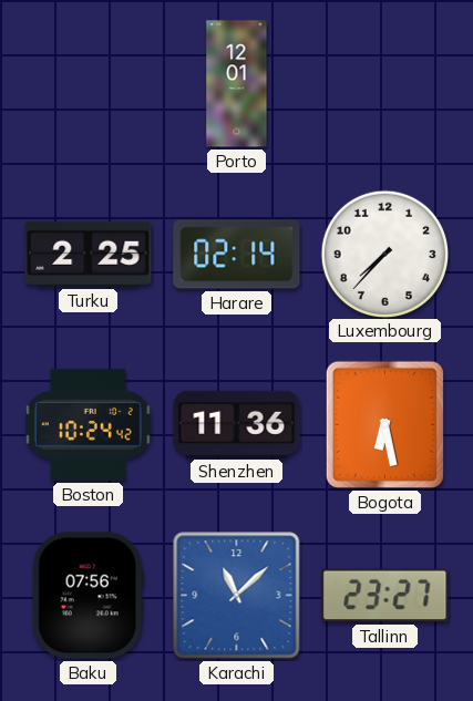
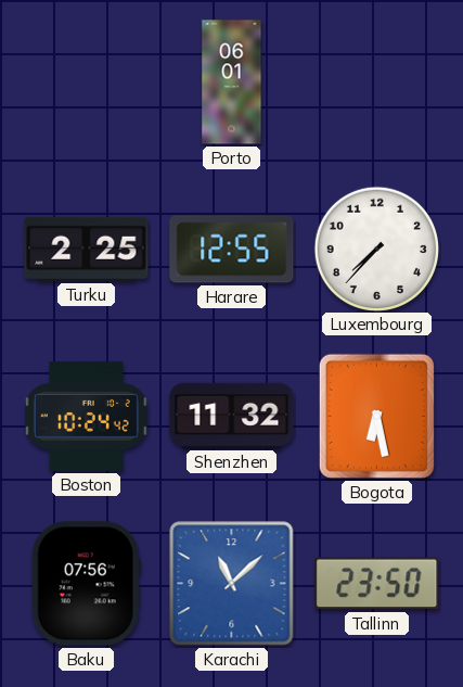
Porto: 12:01 -> 06:01
Harare: 02:14 -> 12:55
Shenzhen: 11:36 -> 11:32
Tallinn: 23:27 -> 23:50
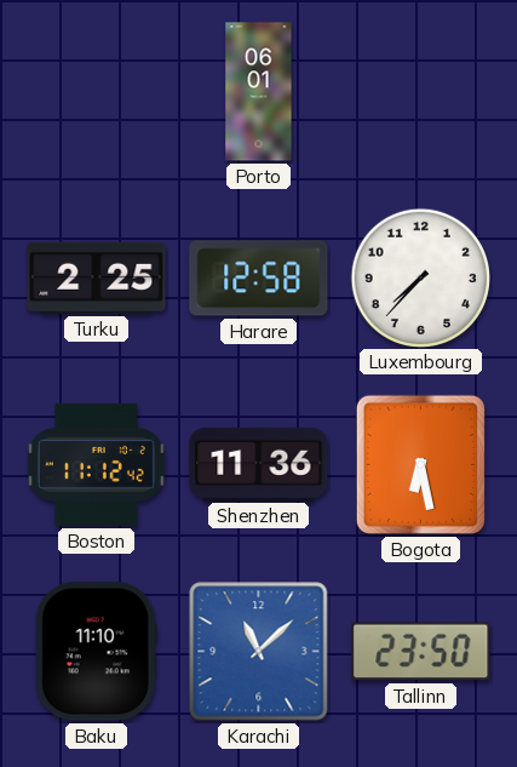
Harare: 12:55 -> 12:58
Boston: 10:24 -> 11:12
Shenzhen: 11:32 -> 11:36
Baku: 07:56 -> 11:10
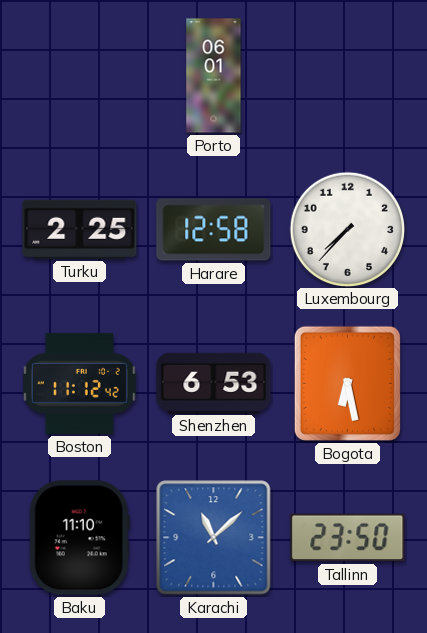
Shenzhen: 11:36 -> 6:53
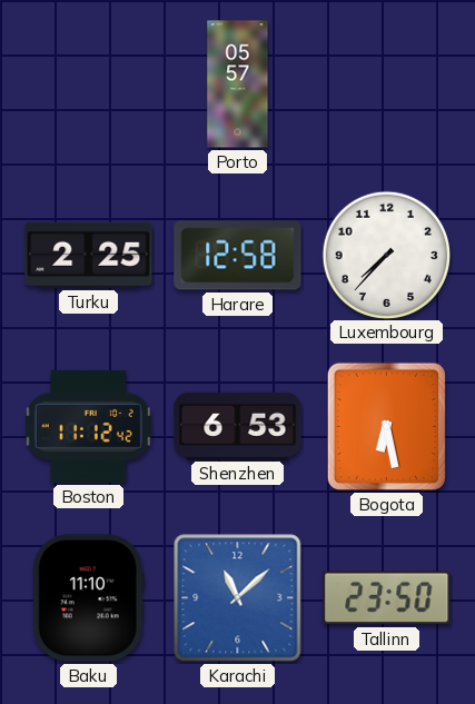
Porto: 06:01 -> 05:57
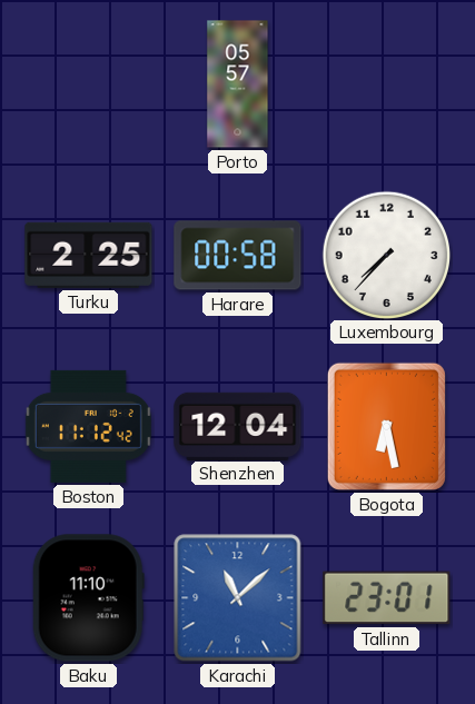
Harare: 12:58 -> 00:58
Shenzhen: 6:53 -> 12:04
Tallinn: 23:50 -> 23:01
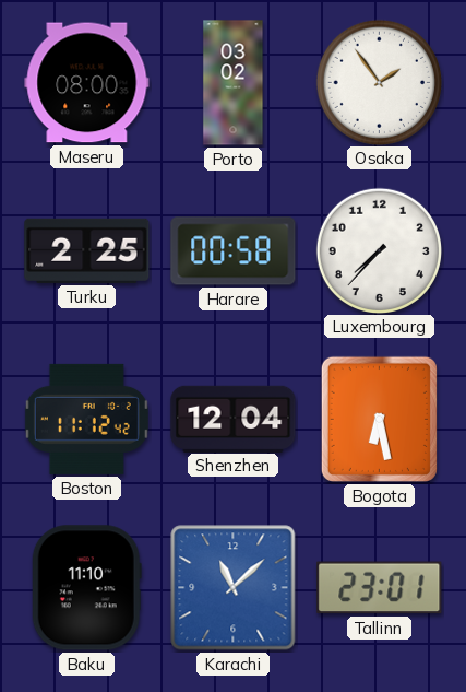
Maseru: none -> 08:00
Porto: 05:57 -> 03:02
Osaka: none -> 1:54
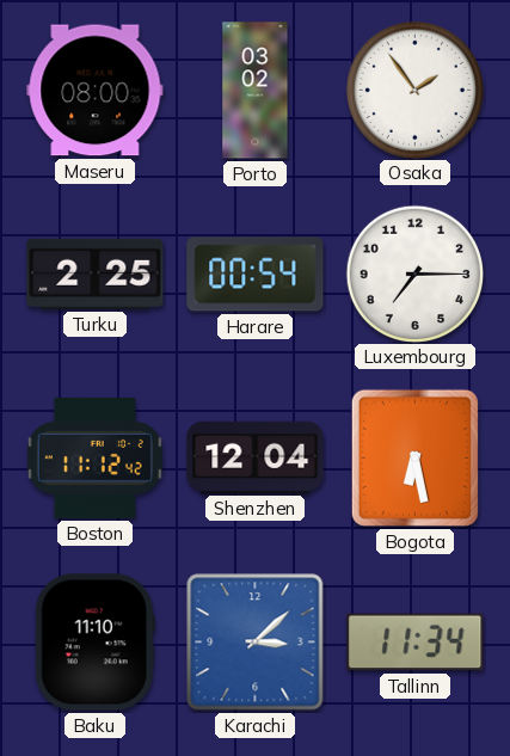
Harare: 00:58 -> 00:54
Luxembourg: 7:37 -> 7:15
Karachi: 11:08 -> 3:08
Tallinn: 23:01 -> 11:34
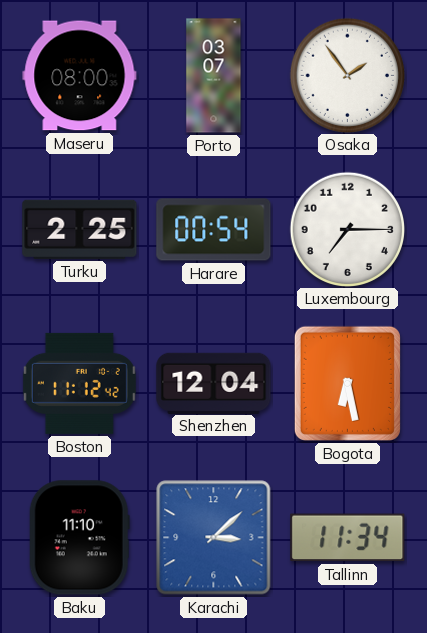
Porto: 03:02 -> 03:07
